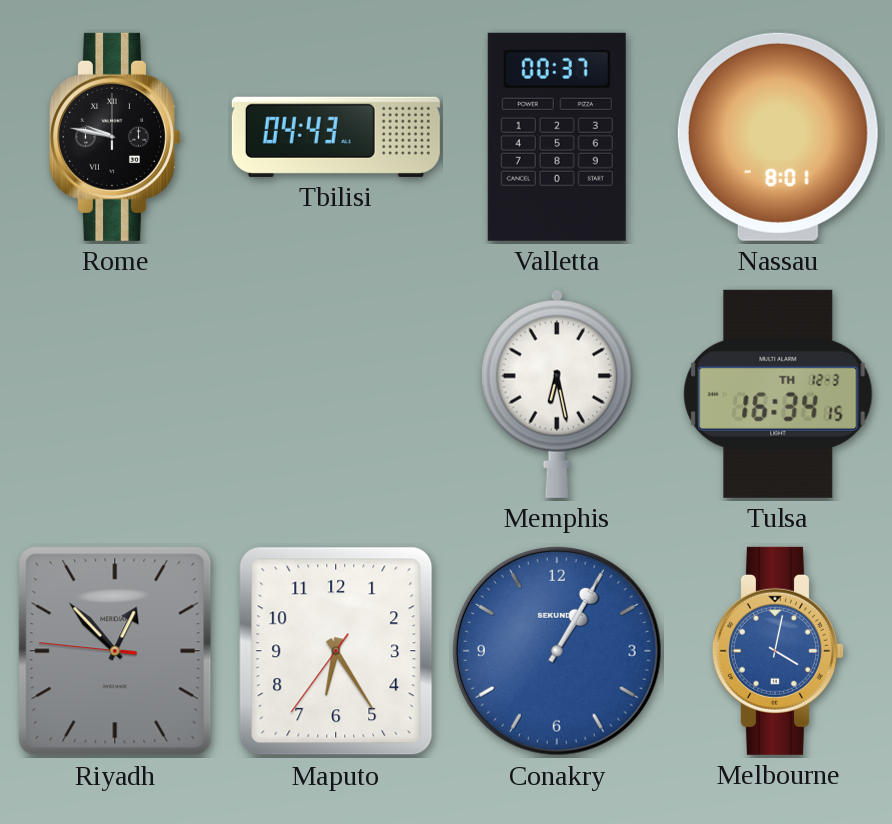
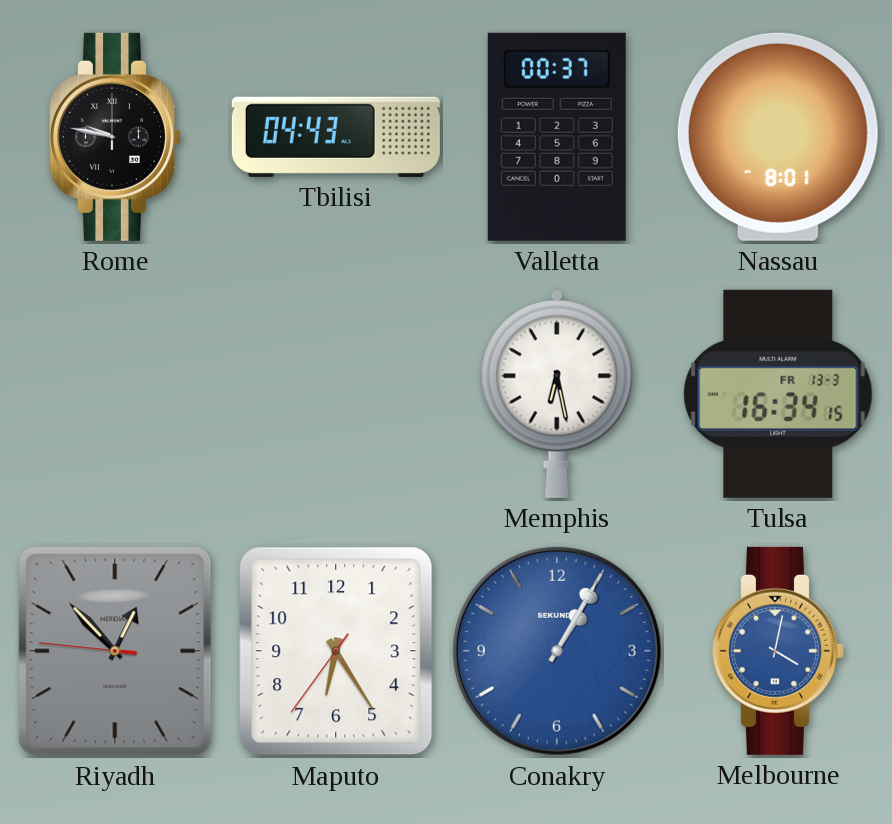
Tulsa date: TH 12-3 -> FR 13-3
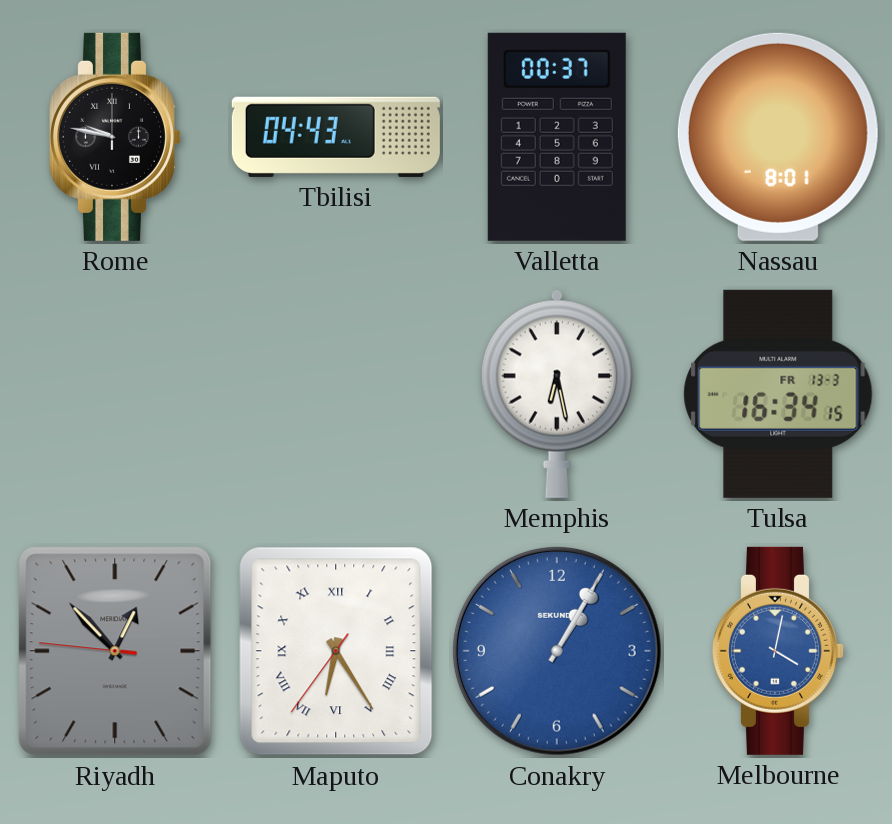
Maputo numerals: Arabic -> Roman
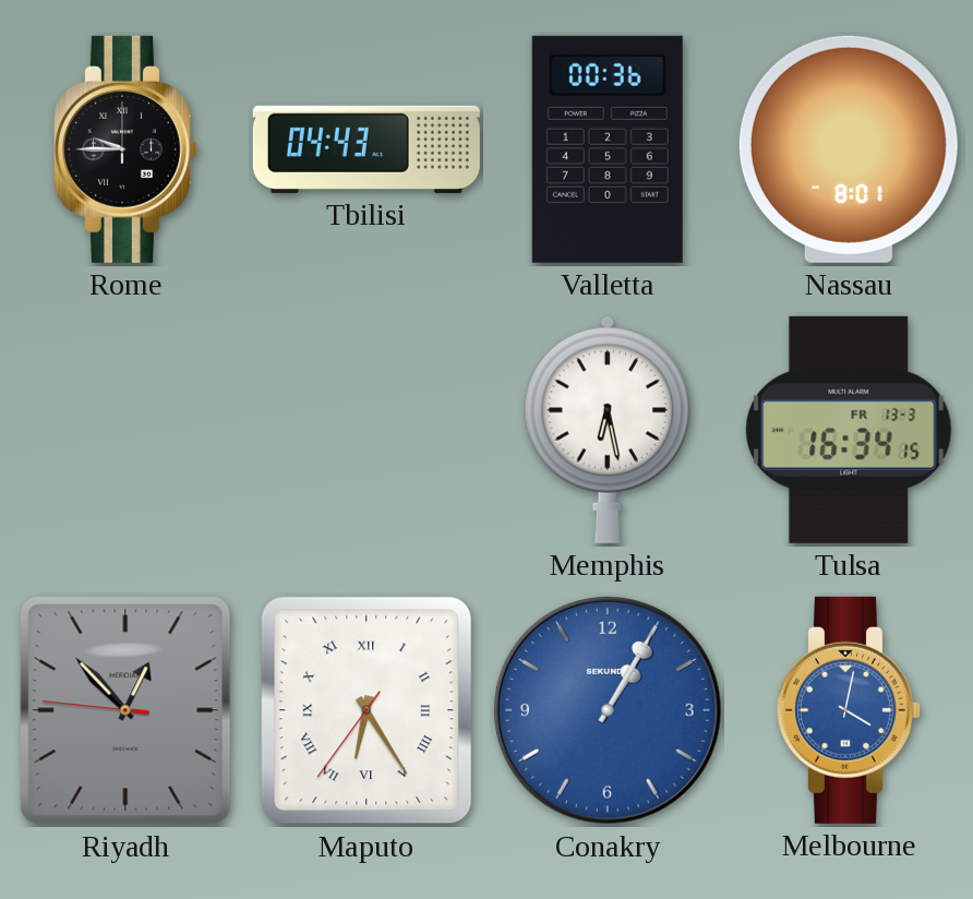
Rome: 9:47 -> 9:45
Valletta: 00:37 -> 00:36
